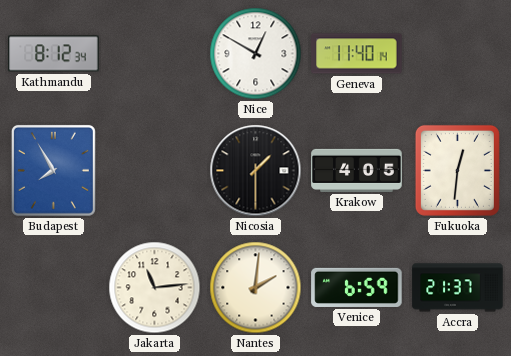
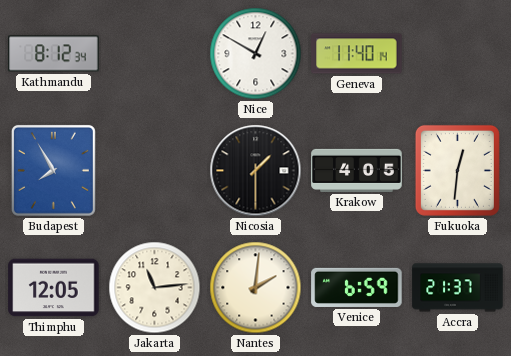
Thimphu: none -> 12:05
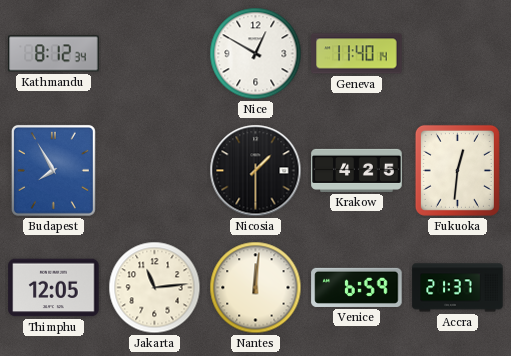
Krakow: 4:05 -> 4:25
Nantes: 2:01 -> 12:01
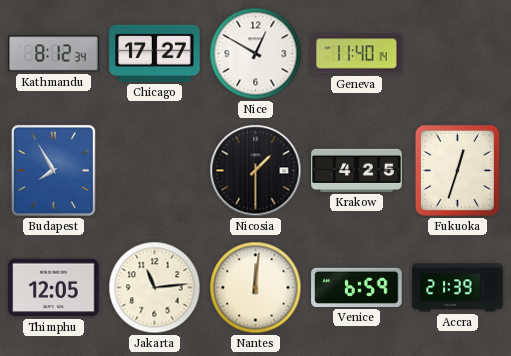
Chicago: none -> 17:27
Fukuoka: 12:31 -> 12:33
Accra: 21:37 -> 21:39
